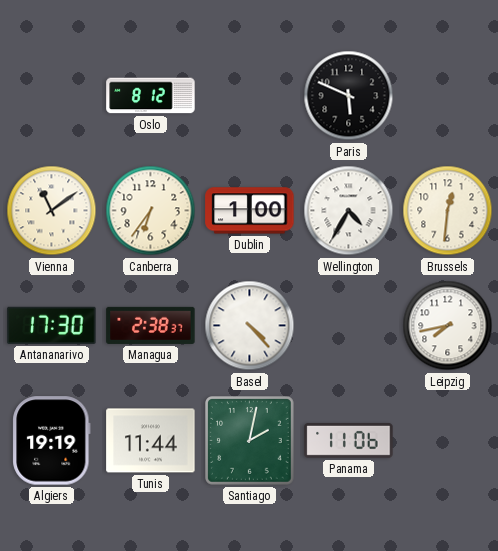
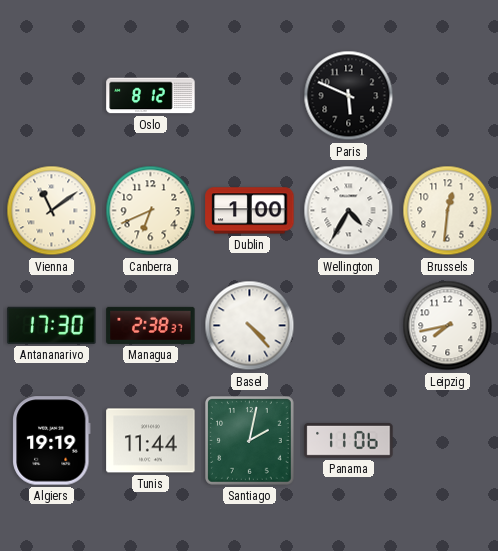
Canberra: 6:36 -> 6:41
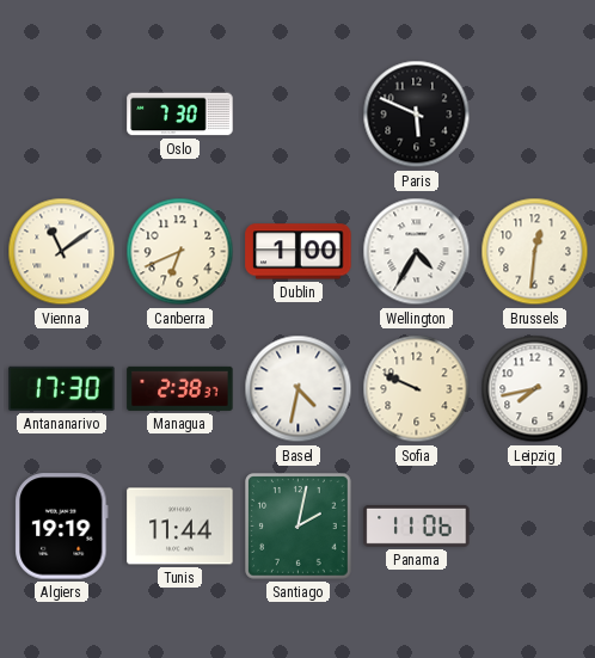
Oslo: 8:12 -> 7:30
Basel: 4:23 -> 4:32
Sofia: none -> 9:49
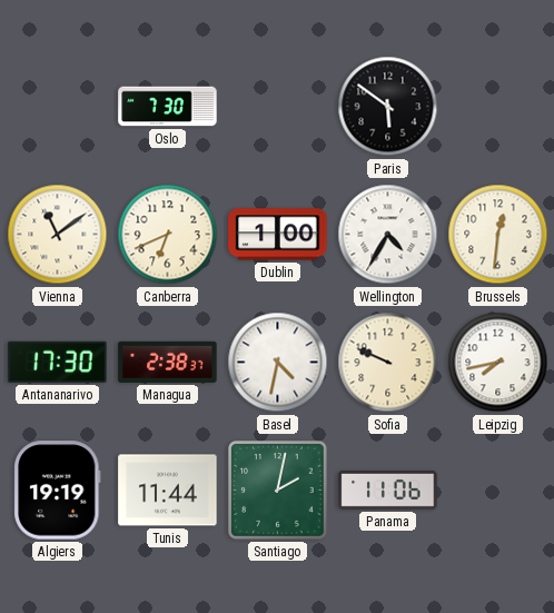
Paris: 5:49 -> 5:51
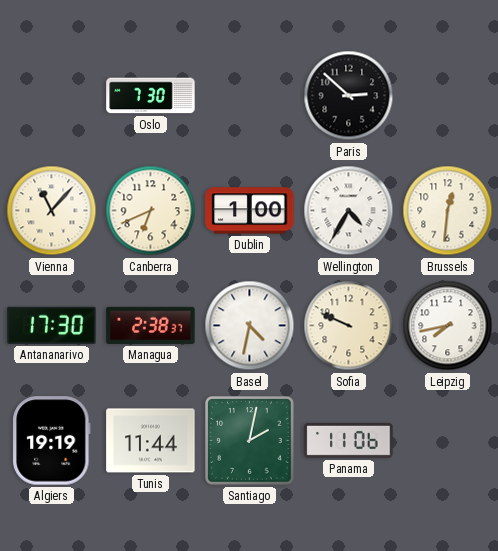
Paris: 5:51 -> 2:52
Vienna: 11:09 -> 11:07
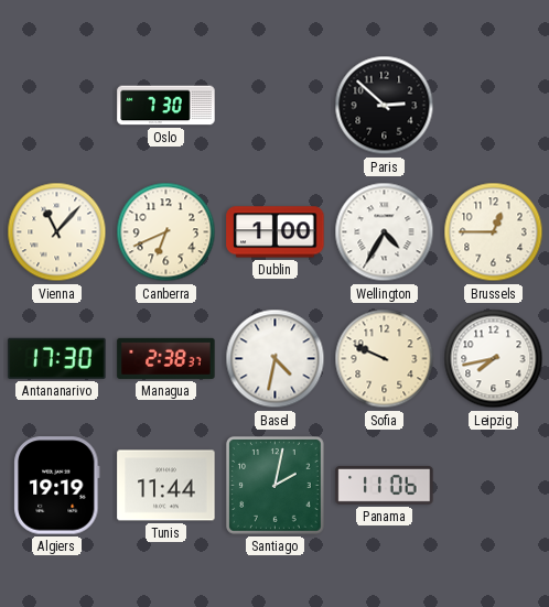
Brussels: 12:31 -> 12:45
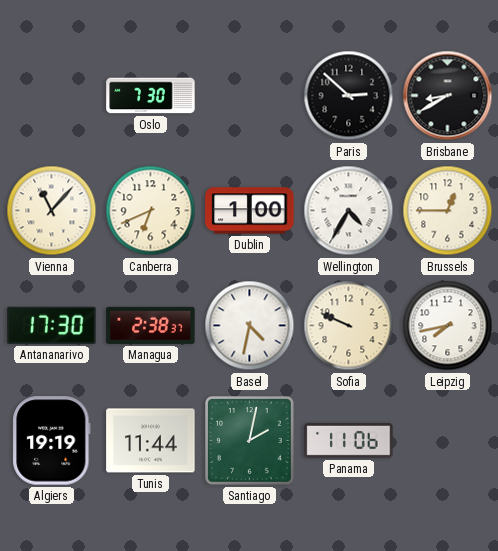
Brisbane: none -> 8:40
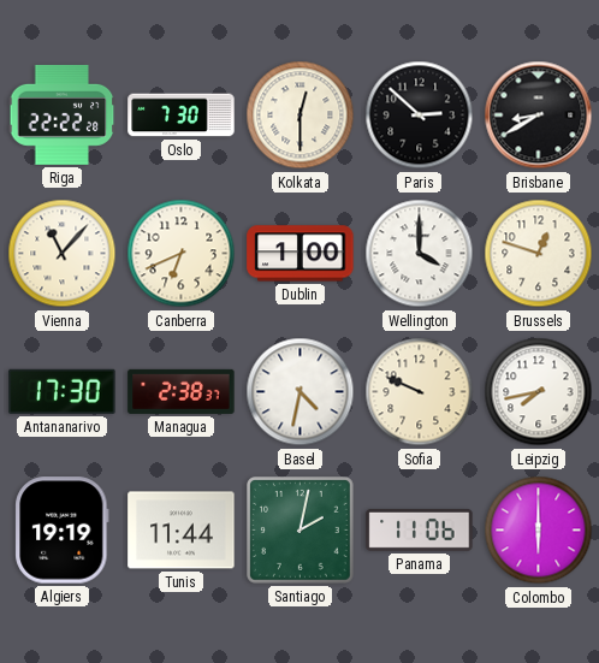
Riga: none -> 22:22
Kolkata: none -> 12:30
Wellington: 4:35 -> 4:00
Brussels: 12:45 -> 12:48
Colombo: none -> 6:00
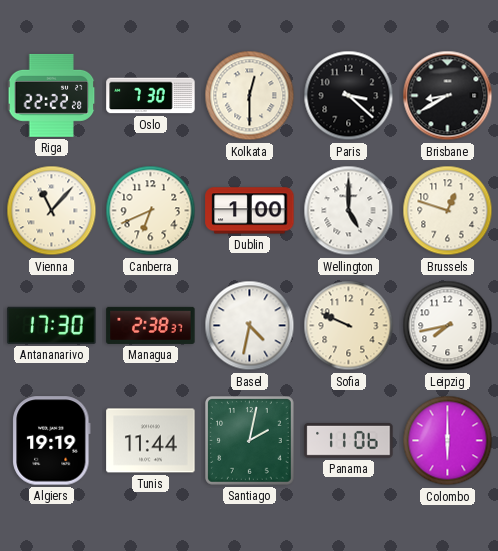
Paris: 2:52 -> 3:22
Wellington: 4:00 -> 5:00
